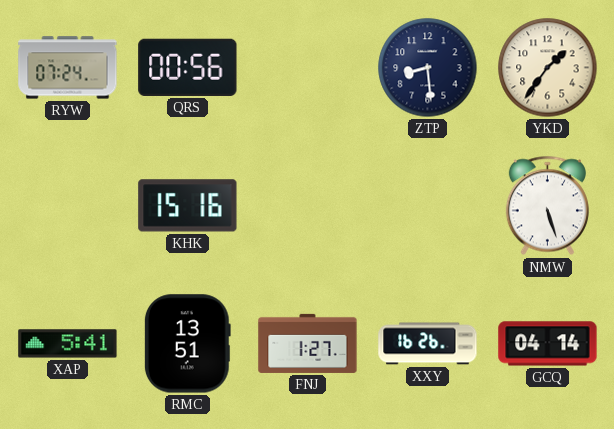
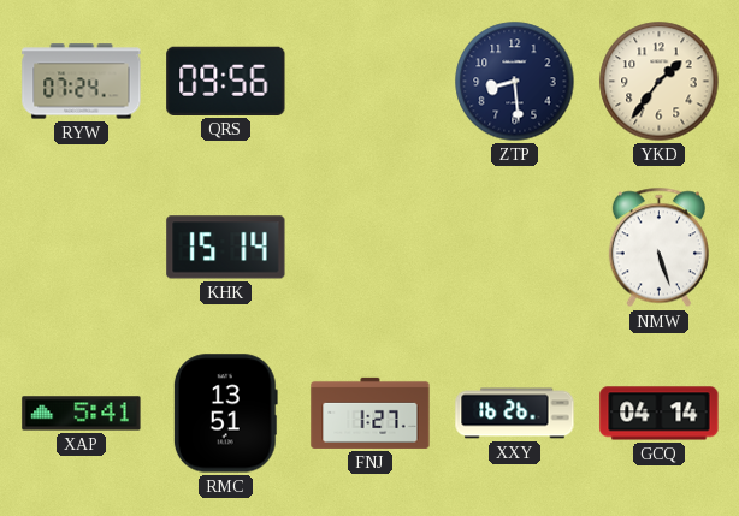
QRS: 00:56 -> 09:56
KHK: 15:16 -> 15:14
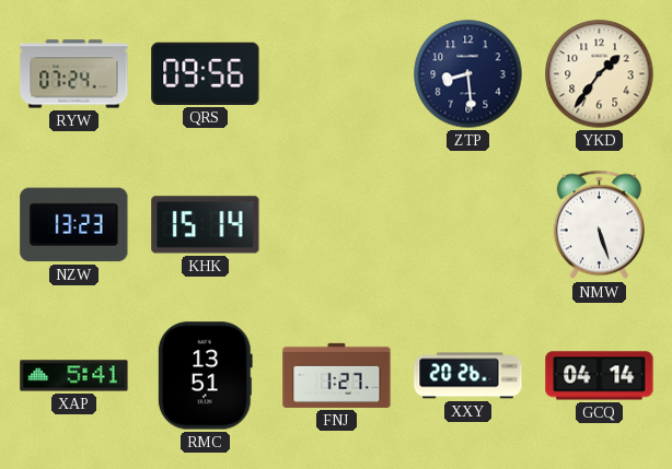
NZW: none -> 13:23
XXY: 16:26 -> 20:26
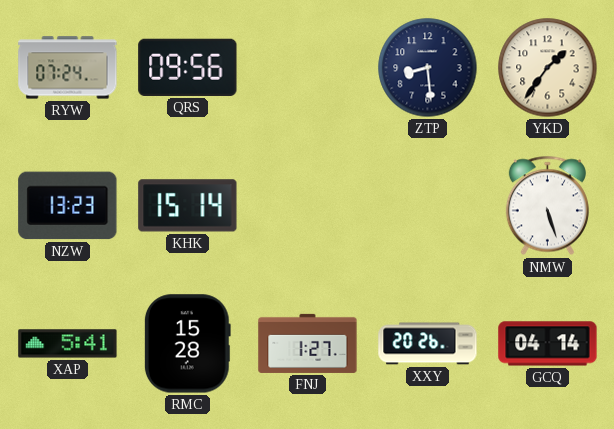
RMC: 13:51 -> 15:28
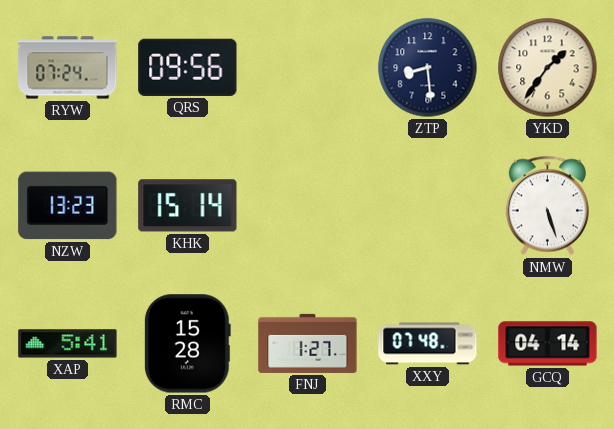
XXY: 20:26 -> 07:48
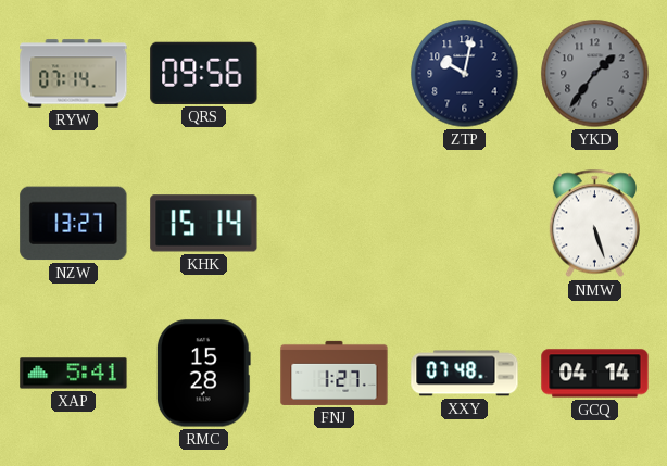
RYW: 07:24 -> 07:14
ZTP: 8:29 -> 10:02
YKD dial: cream -> grey
NZW: 13:23 -> 13:27
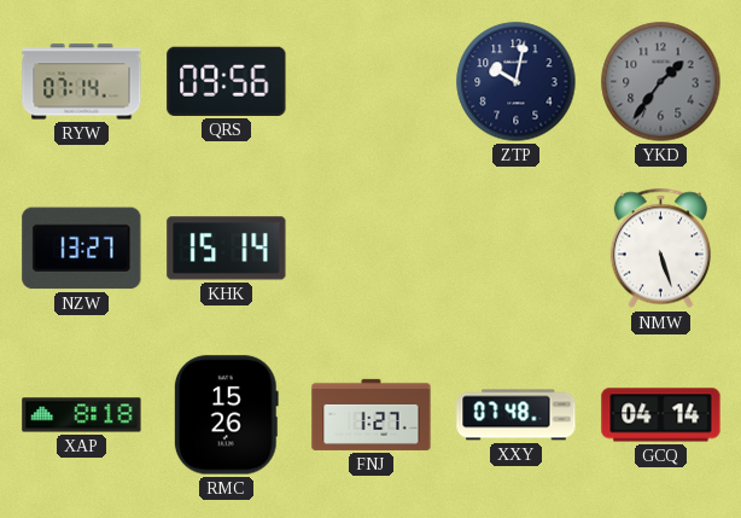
XAP: 5:41 -> 8:18
RMC: 15:28 -> 15:26
